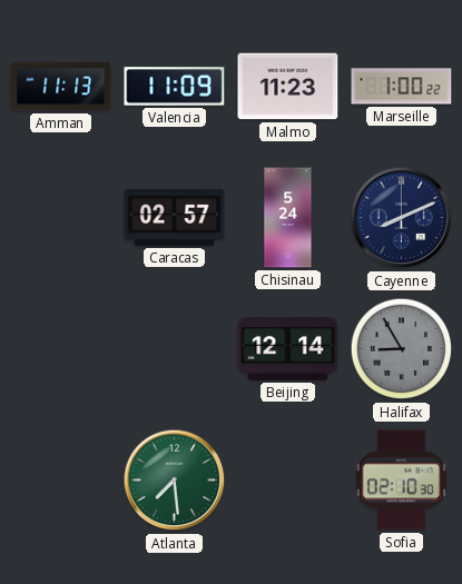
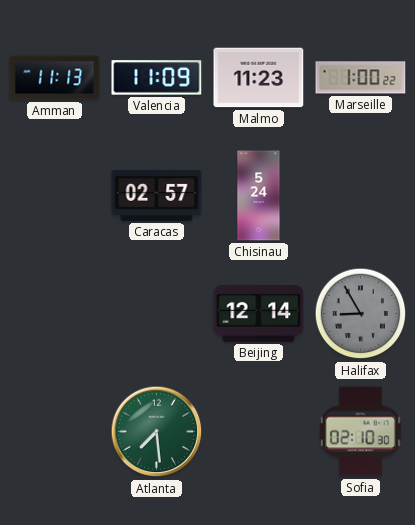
Cayenne: 8:11 -> none
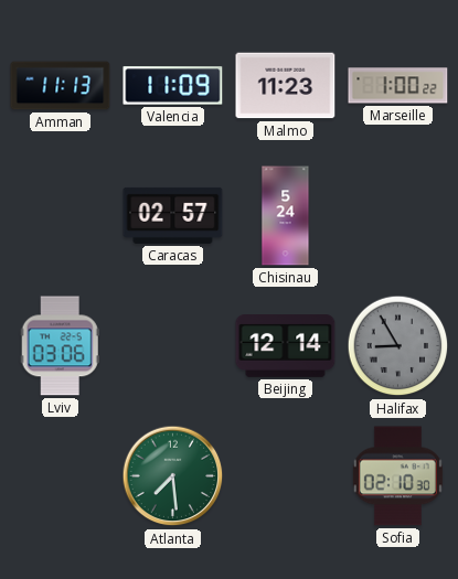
Lviv: none -> 03:06
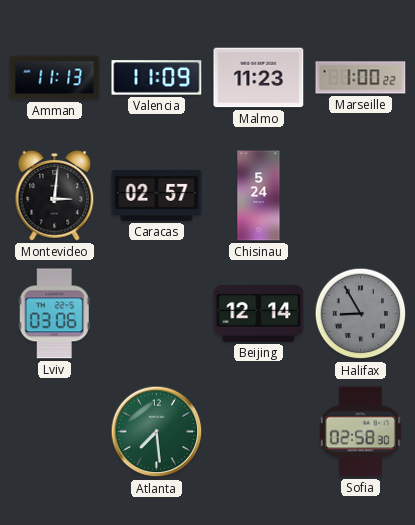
Montevideo: none -> 3:01
Sofia: 02:10 -> 02:58
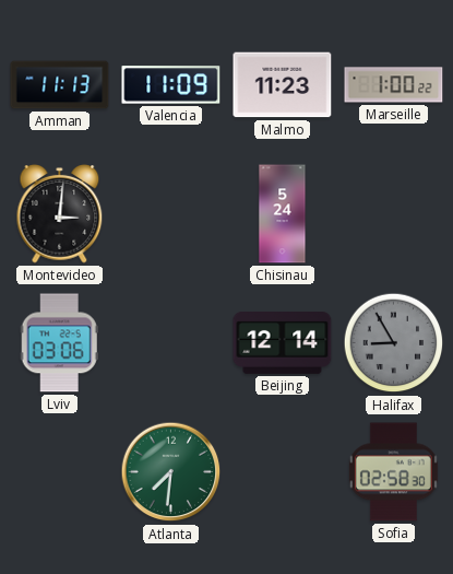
Caracas: 02:57 -> none
Atlanta: 7:29 -> 7:31
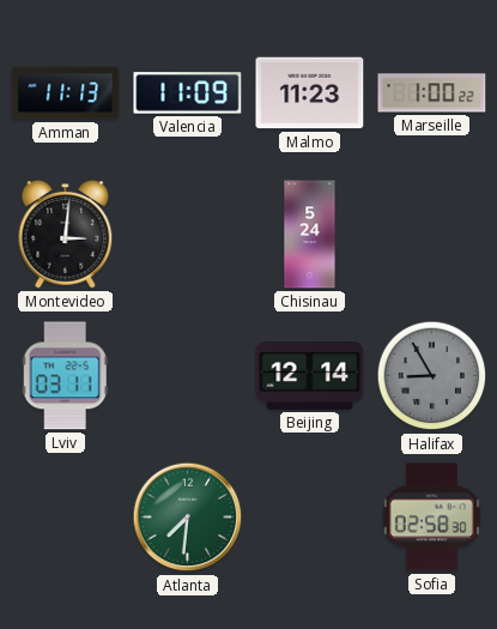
Lviv: 03:06 -> 03:11
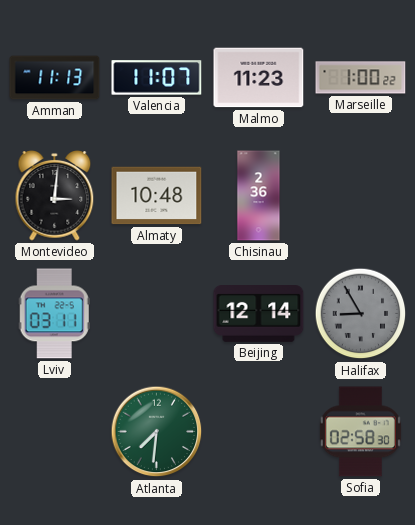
Valencia: 11:09 -> 11:07
Almaty: none -> 10:48
Chisinau: 5:24 -> 2:36
